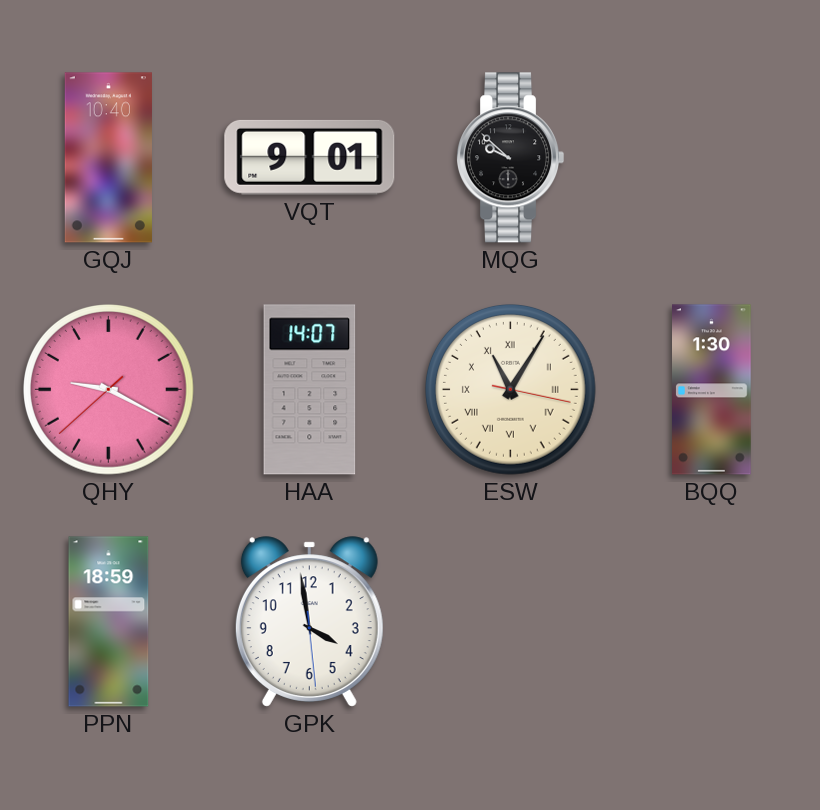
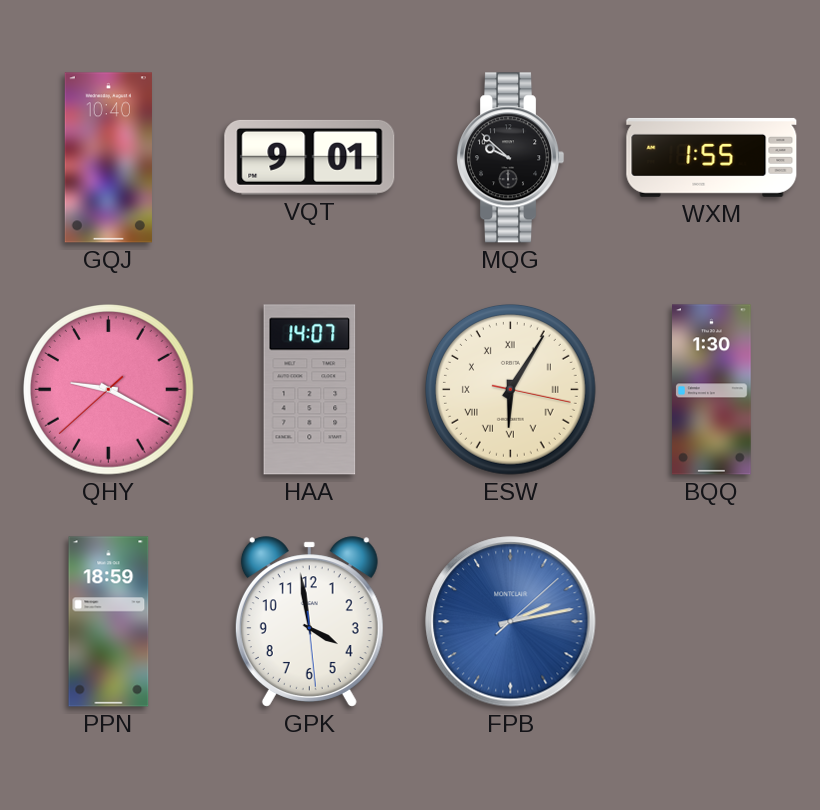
WXM: none -> 1:55
ESW: 11:05 -> 6:05
FPB: none -> 2:13
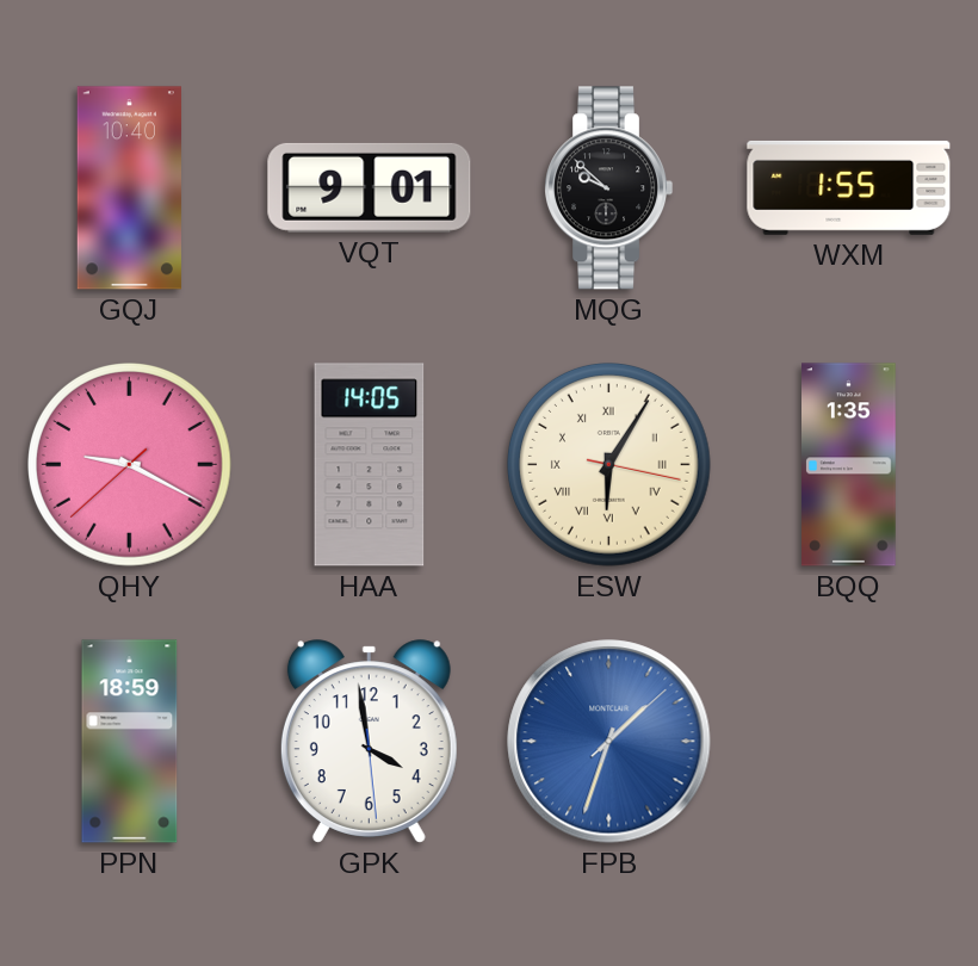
HAA: 14:07 -> 14:05
BQQ: 1:30 -> 1:35
FPB: 2:13 -> 1:33
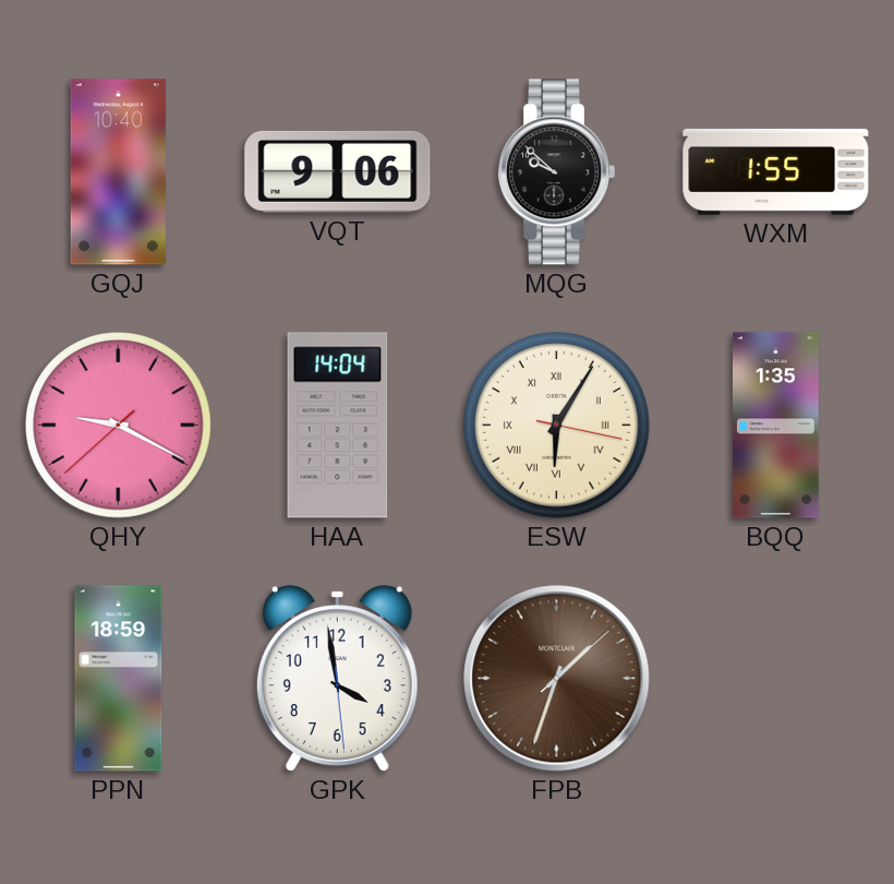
VQT: 9:01 -> 9:06
HAA: 14:05 -> 14:04
FPB dial: blue -> brown
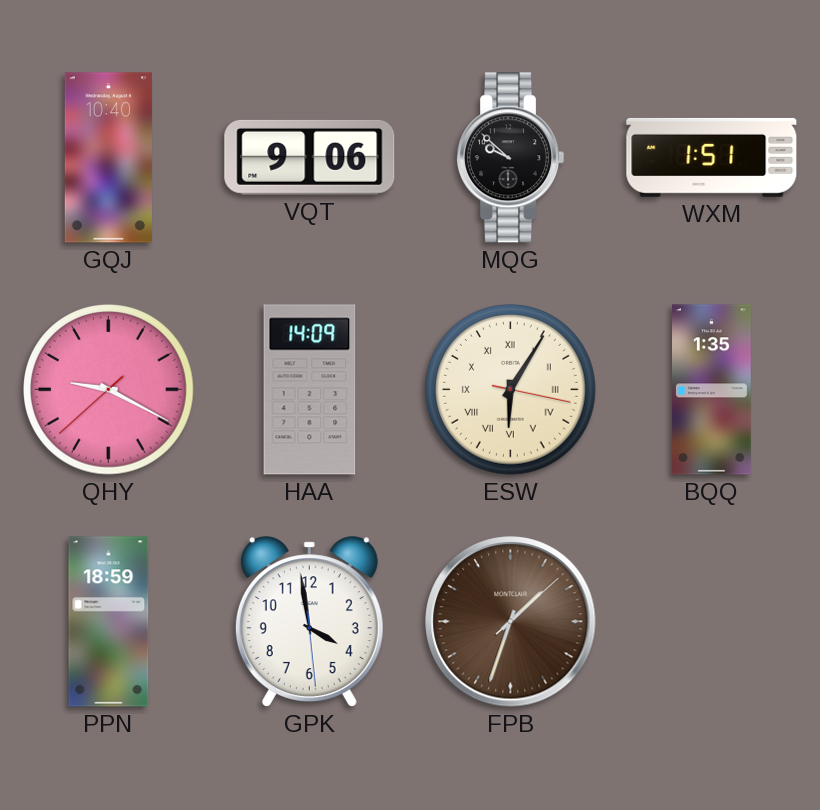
WXM: 1:55 -> 1:51
HAA: 14:04 -> 14:09
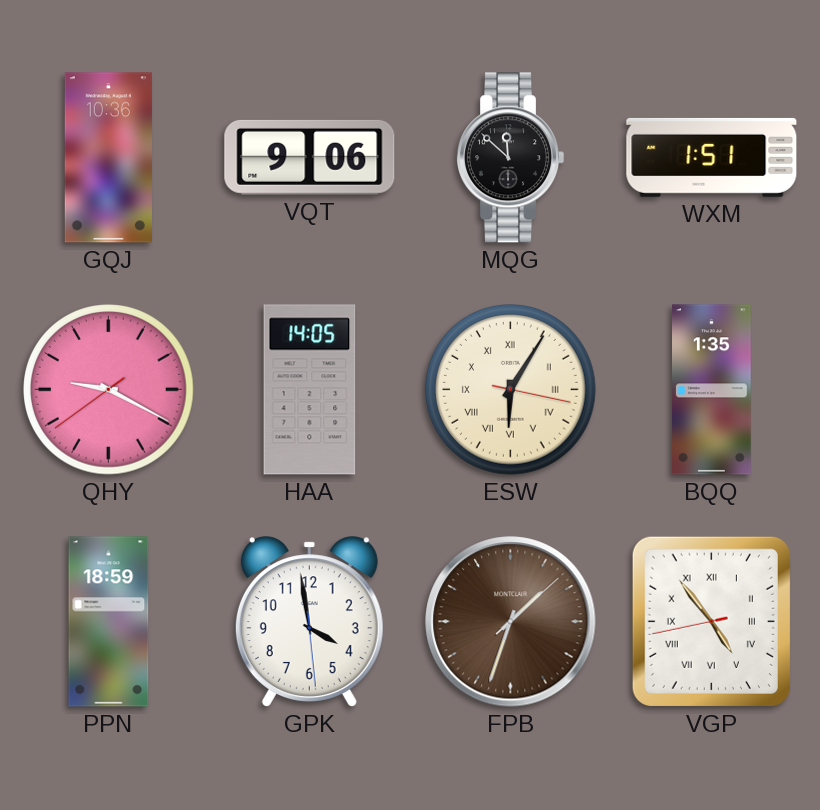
GQJ: 10:40 -> 10:36
MQG: 9:52 -> 11:52
QHY: 9:19:38 -> 9:19:39
HAA: 14:09 -> 14:05
VGP: none -> 4:53
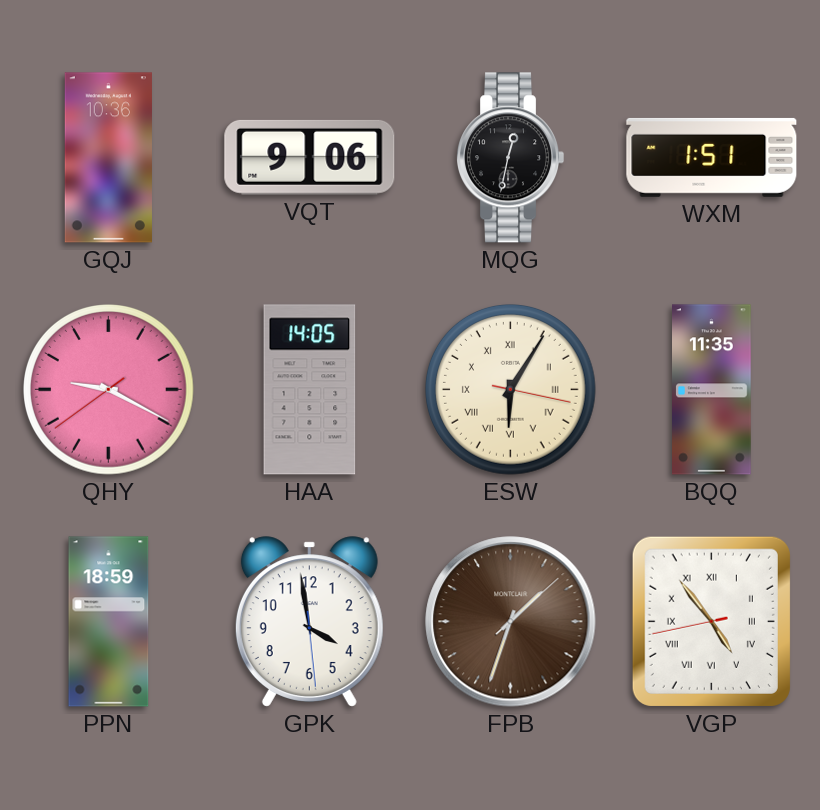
MQG: 11:52 -> 12:32
BQQ: 1:35 -> 11:35
